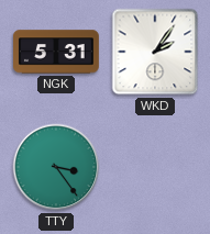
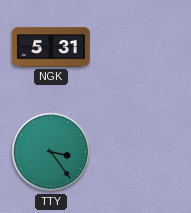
WKD: 2:06 -> none
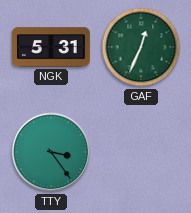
GAF: none -> 12:34
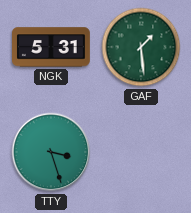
GAF: 12:34 -> 1:29
TTY: 3:24 -> 3:27
